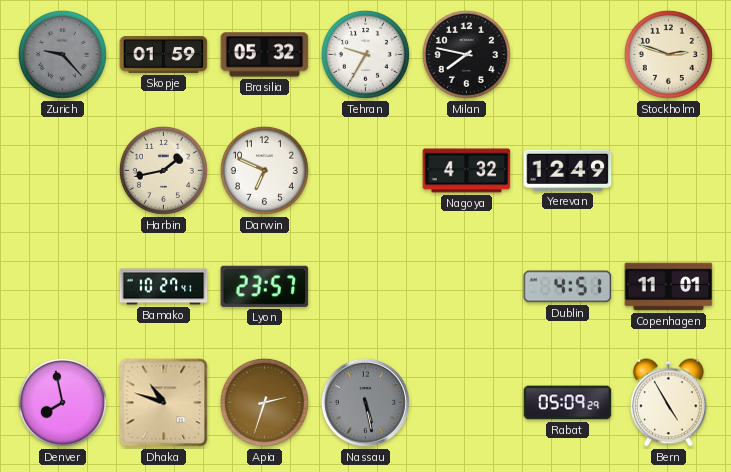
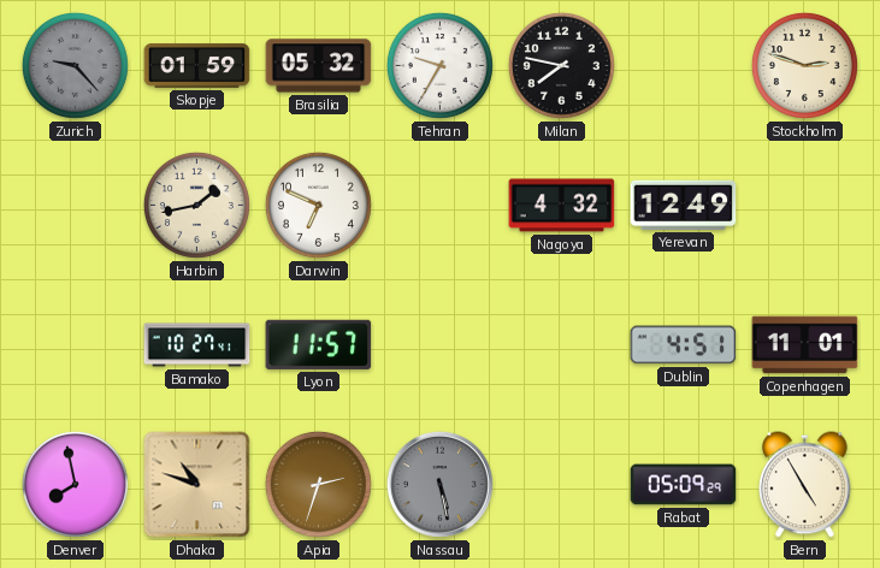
Lyon: 23:57 -> 11:57
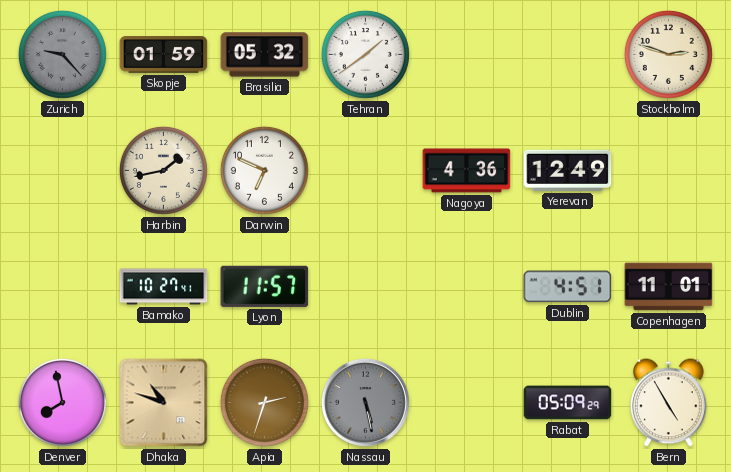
Tehran: 9:35 -> 1:39
Milan: 7:47 -> none
Nagoya: 4:32 -> 4:36
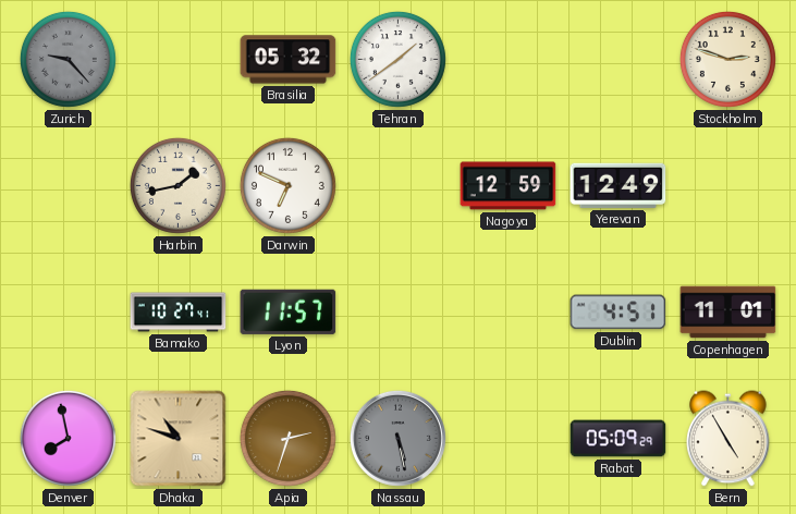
Skopje: 01:59 -> none
Nagoya: 4:36 -> 12:59
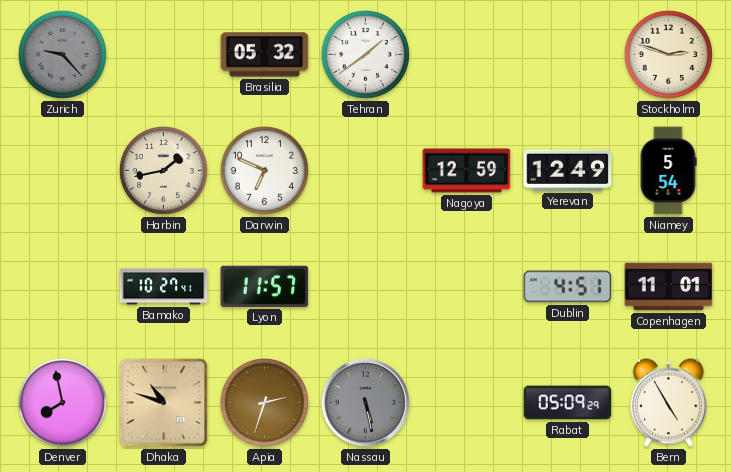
Niamey: none -> 5:54
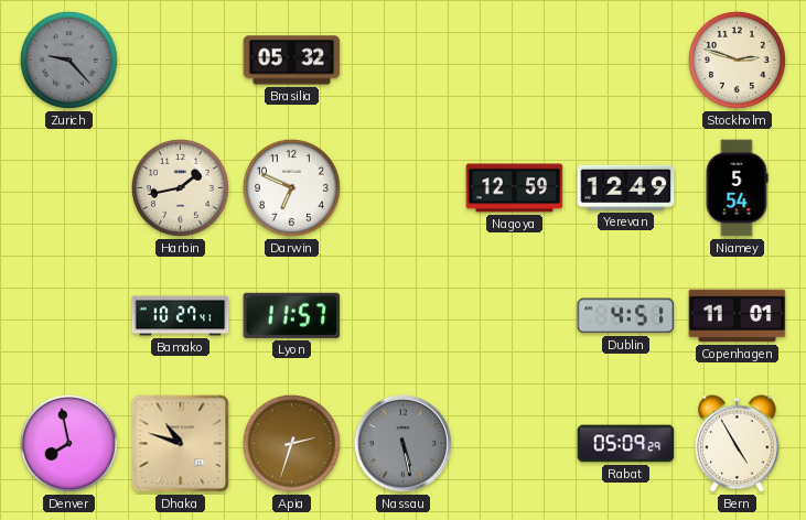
Tehran: 1:39 -> none
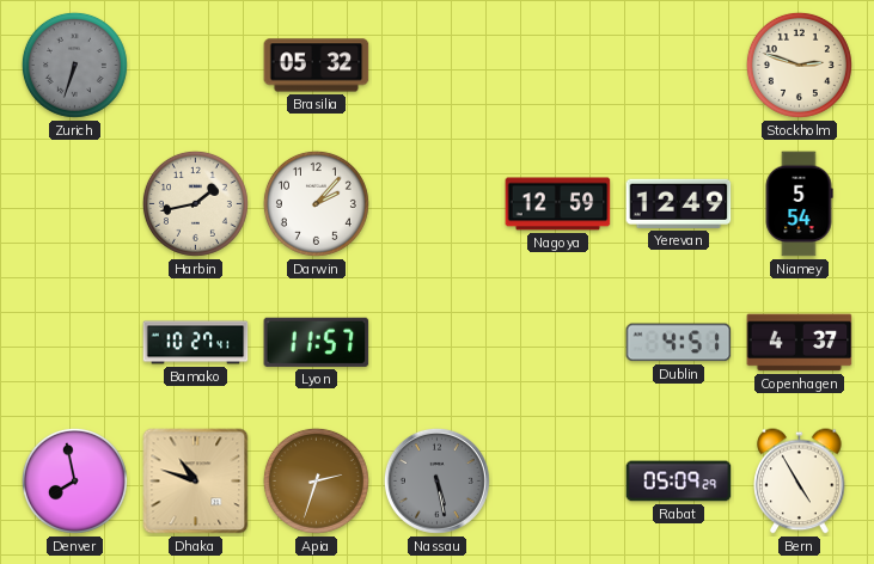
Zurich: 9:23 -> 6:33
Darwin: 6:49 -> 2:07
Copenhagen: 11:01 -> 4:37
